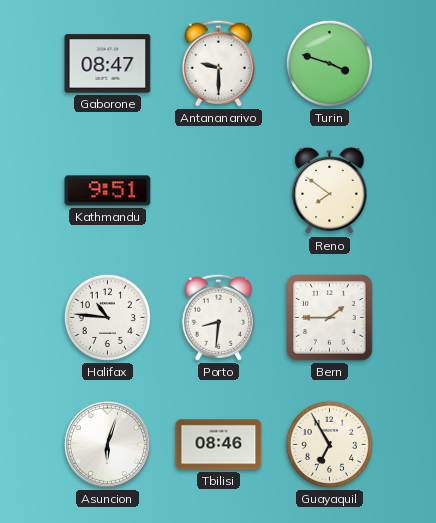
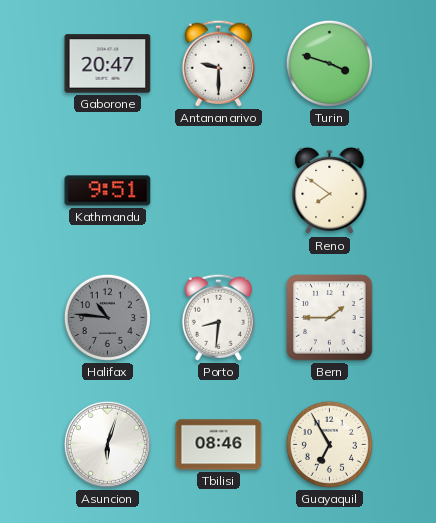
Gaborone: 08:47 -> 20:47
Halifax dial: white -> grey
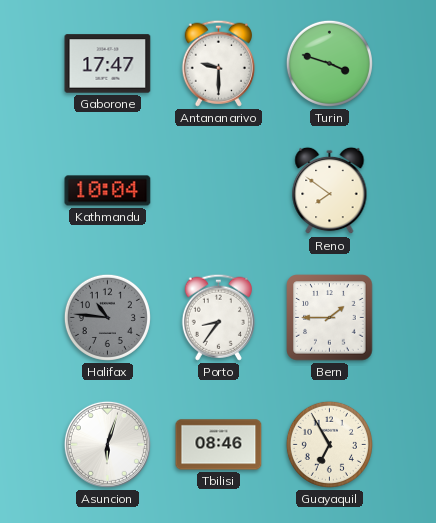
Gaborone: 20:47 -> 17:47
Kathmandu: 9:51 -> 10:04
Porto: 8:31 -> 8:36
